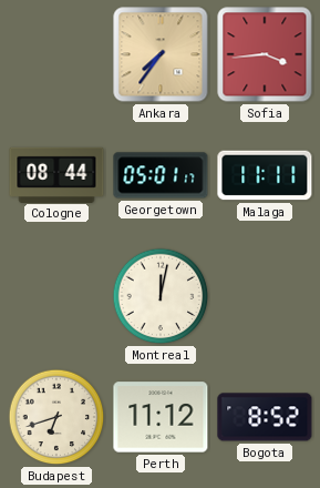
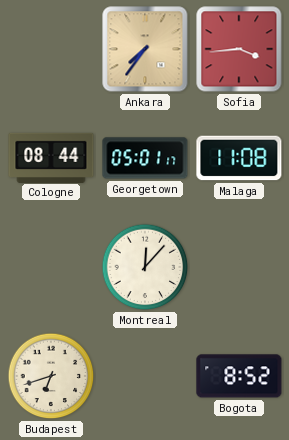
Malaga: 11:11 -> 11:08
Montreal: 12:02 -> 12:07
Perth: 11:12 -> none
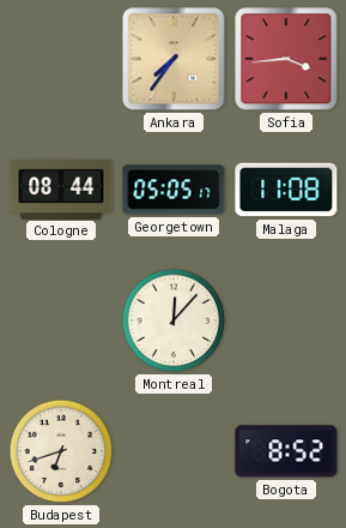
Georgetown: 05:01 -> 05:05
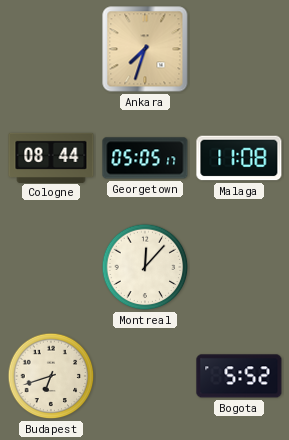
Ankara: 7:36 -> 7:33
Sofia: 3:44 -> none
Bogota: 8:52 -> 5:52
